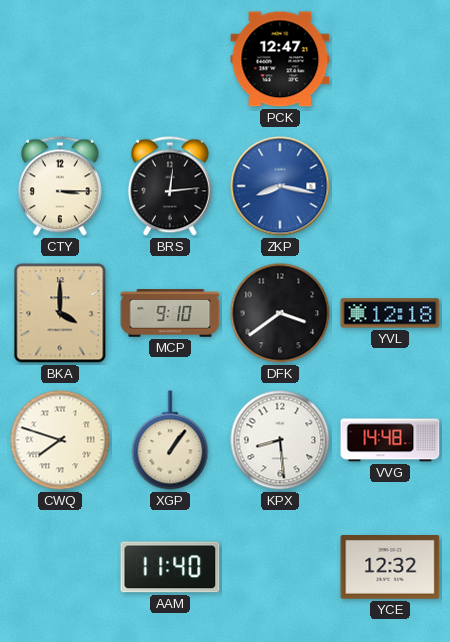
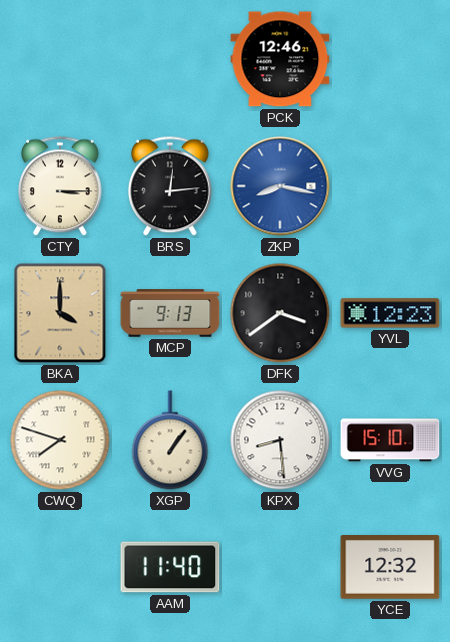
PCK: 12:47 -> 12:46
MCP: 9:10 -> 9:13
YVL: 12:18 -> 12:23
VVG: 14:48 -> 15:10
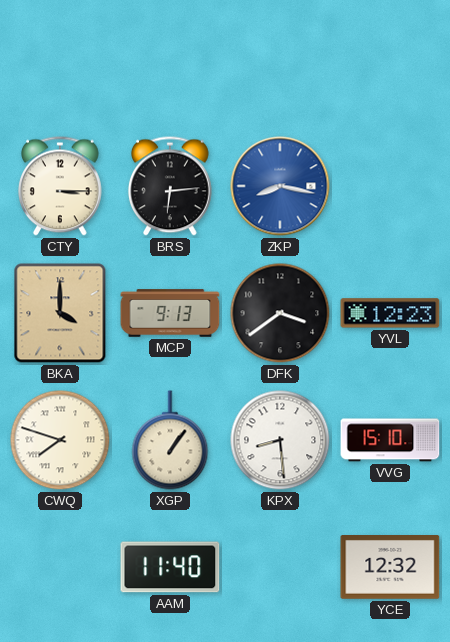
PCK: 12:46 -> none
BRS: 12:14 -> 6:14
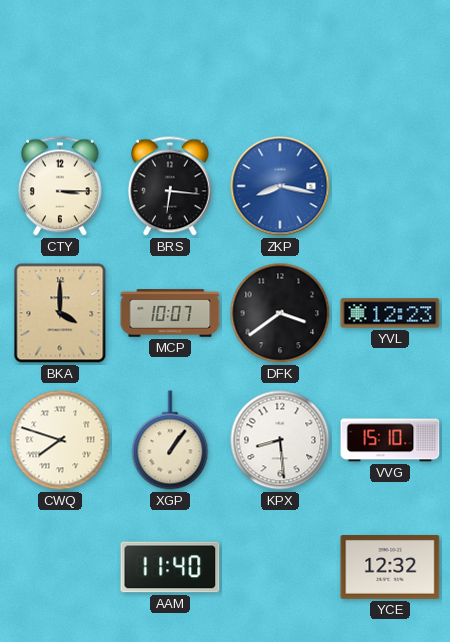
BRS: 6:14 -> 6:16
MCP: 9:13 -> 10:07
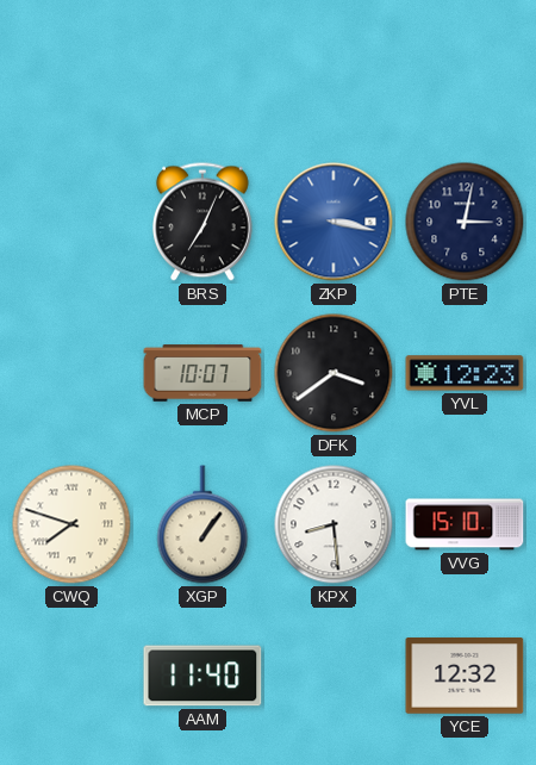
CTY: 3:15 -> none
BRS: 6:16 -> 7:04
ZKP: 8:17 -> 3:17
PTE: none -> 3:02
BKA: 4:00 -> none
